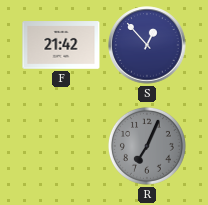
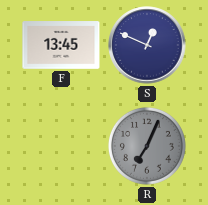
F: 21:42 -> 13:45
S: 12:53 -> 12:49
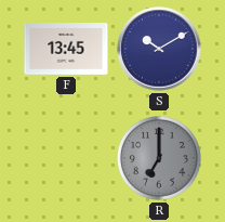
S: 12:49 -> 10:10
R: 7:04 -> 7:00
